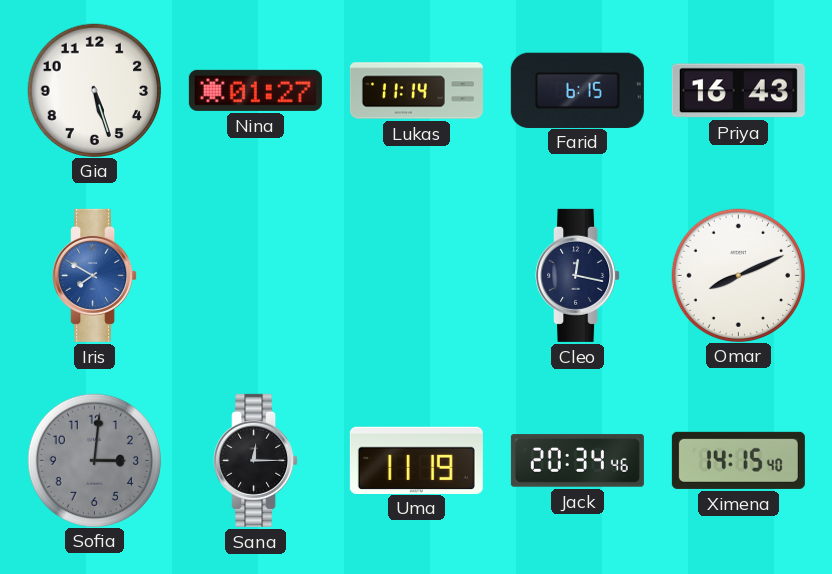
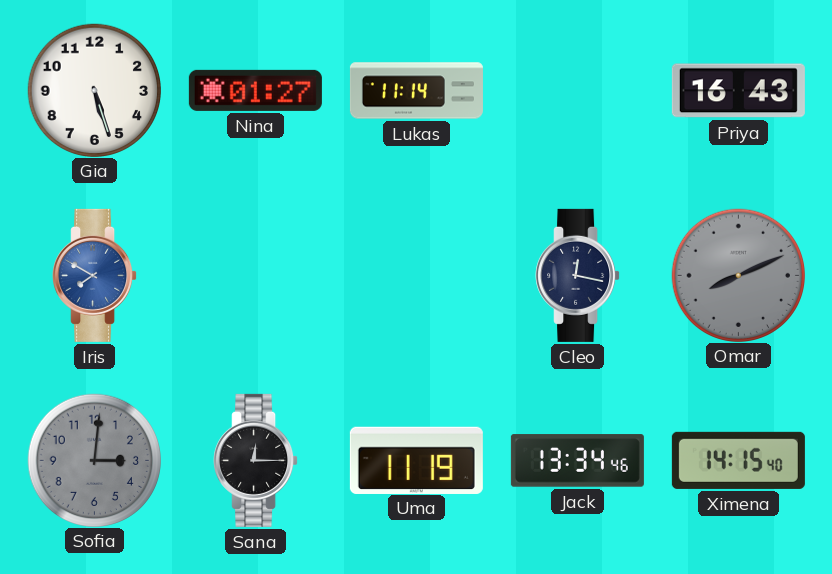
Farid: 6:15 -> none
Omar dial: white -> grey
Jack: 20:34 -> 13:34
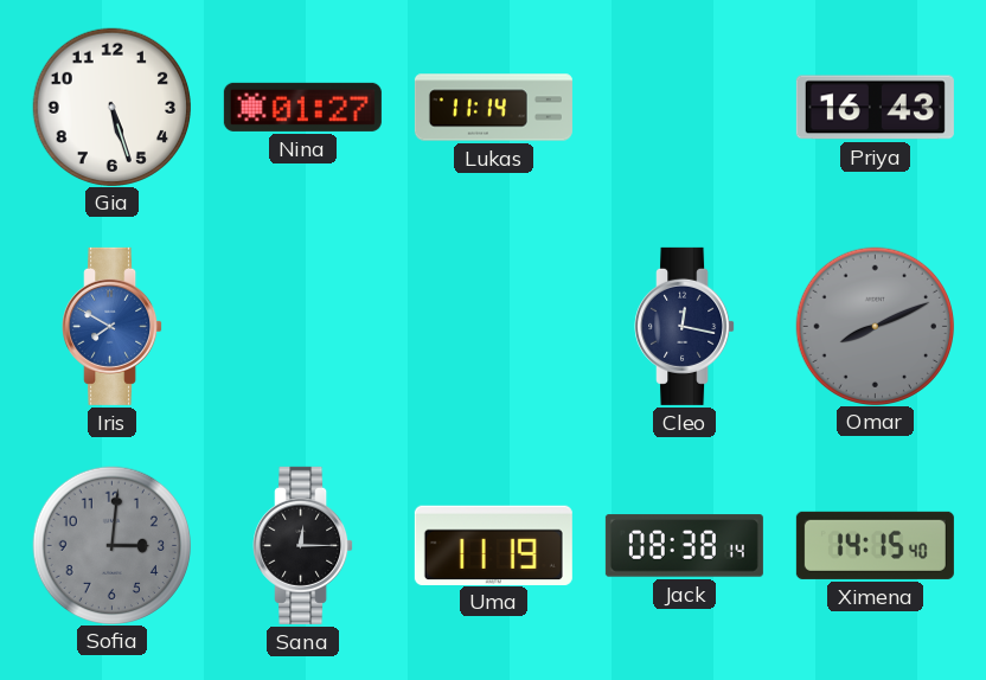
Jack: 13:34 -> 08:38
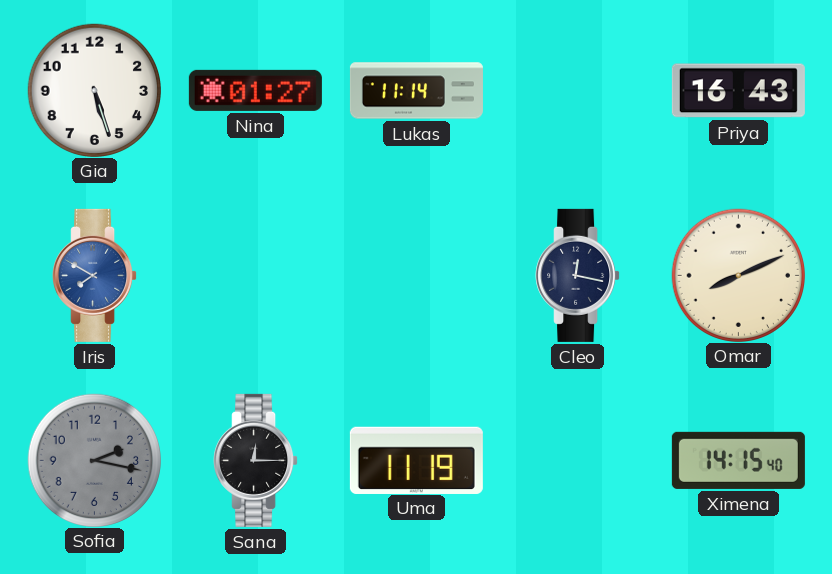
Omar dial: grey -> cream
Sofia: 3:01 -> 2:17
Jack: 08:38 -> none
